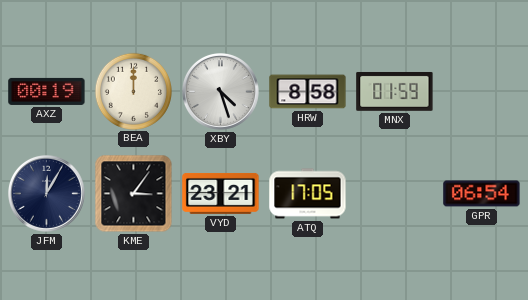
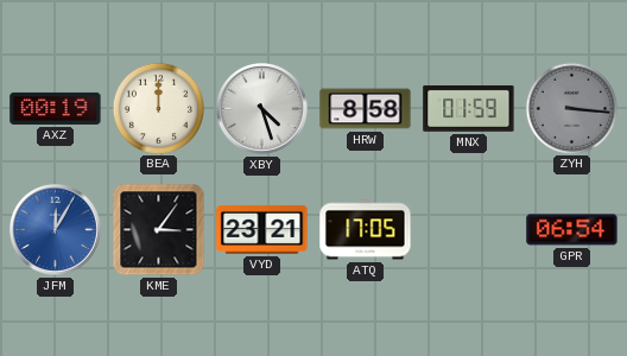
ZYH: none -> 3:16
JFM dial: navy -> blue
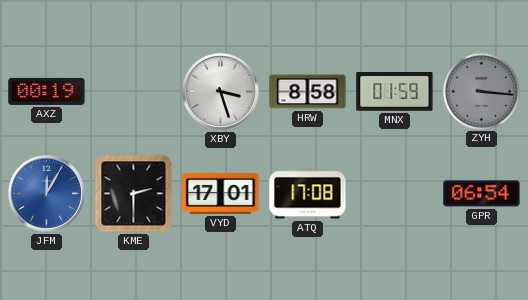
BEA: 12:00 -> none
XBY: 4:27 -> 3:27
KME: 3:06 -> 2:30
VYD: 23:21 -> 17:01
ATQ: 17:05 -> 17:08
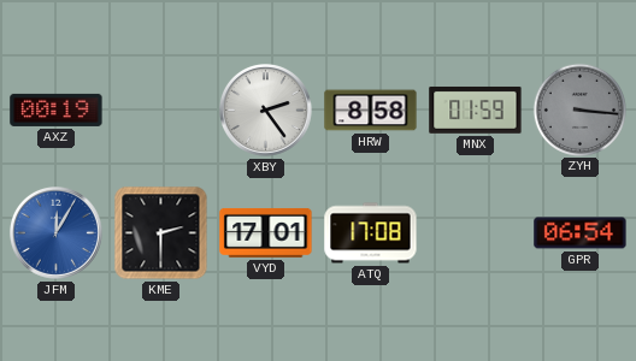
XBY: 3:27 -> 2:24
